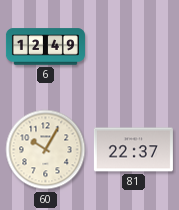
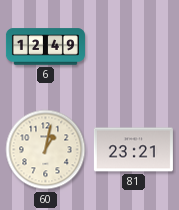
60: 10:05 -> 1:02
81: 22:37 -> 23:21
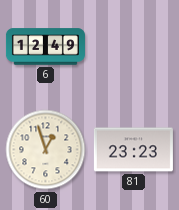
60: 1:02 -> 12:57
81: 23:21 -> 23:23
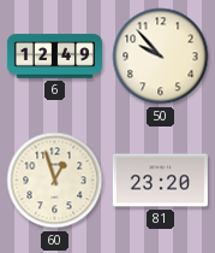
50: none -> 9:53
81: 23:23 -> 23:20
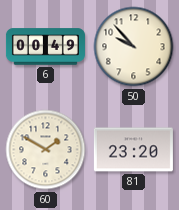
6: 12:49 -> 00:49
60: 12:57 -> 1:50
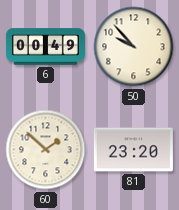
60: 1:50 -> 1:52
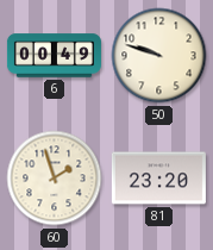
50: 9:53 -> 9:48
60: 1:52 -> 1:57
